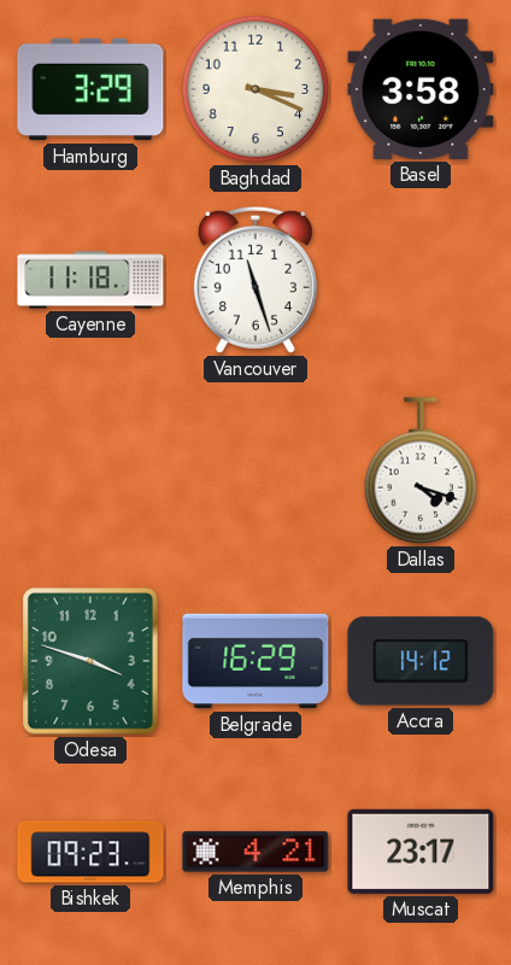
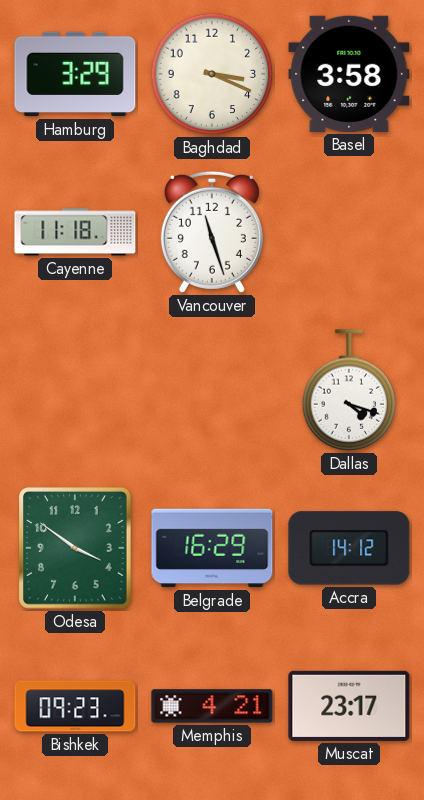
Odesa: 3:48 -> 3:51
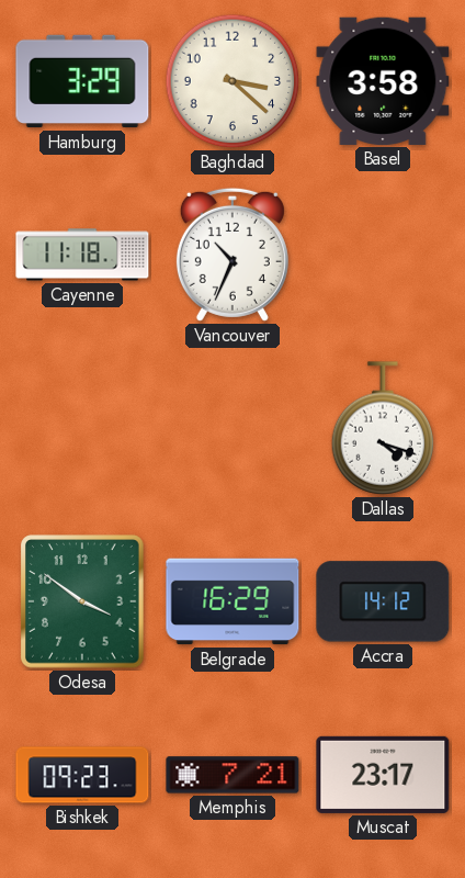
Baghdad: 3:19 -> 3:22
Vancouver: 11:27 -> 10:34
Memphis: 4:21 -> 7:21
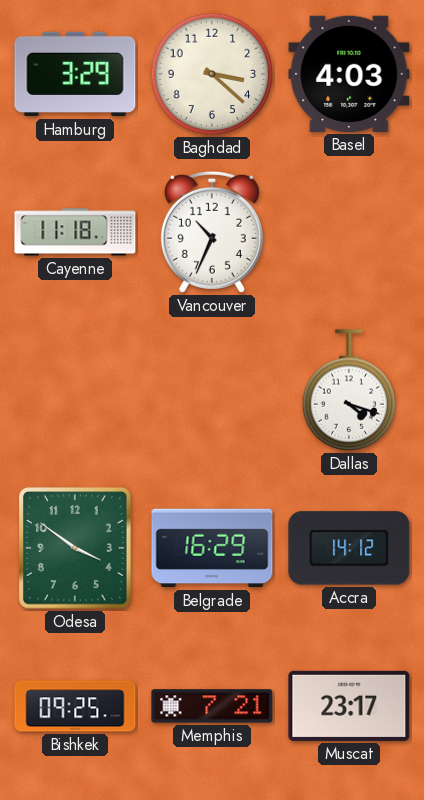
Basel: 3:58 -> 4:03
Bishkek: 09:23 -> 09:25
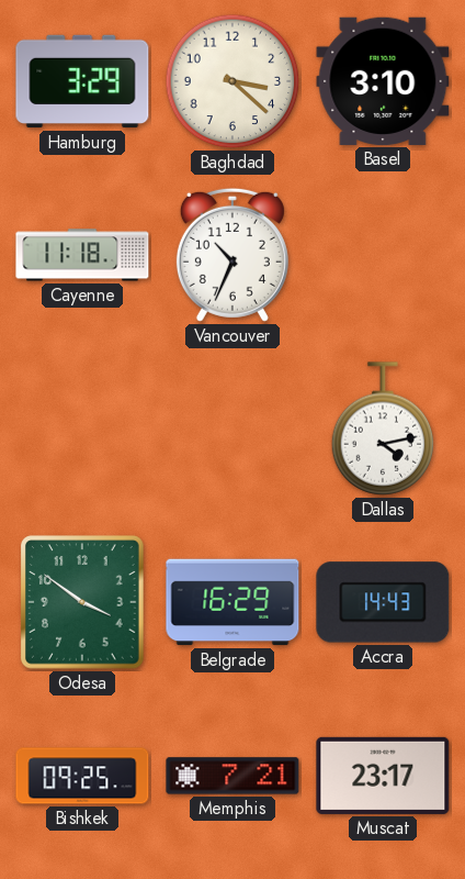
Basel: 4:03 -> 3:10
Dallas: 4:18 -> 4:13
Accra: 14:12 -> 14:43
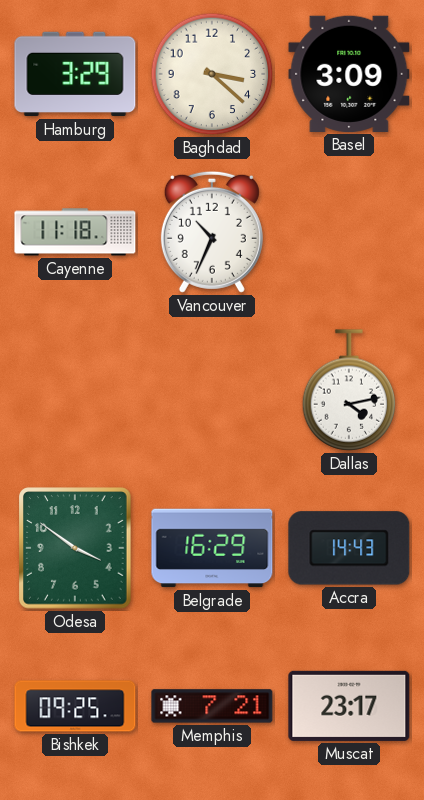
Basel: 3:10 -> 3:09
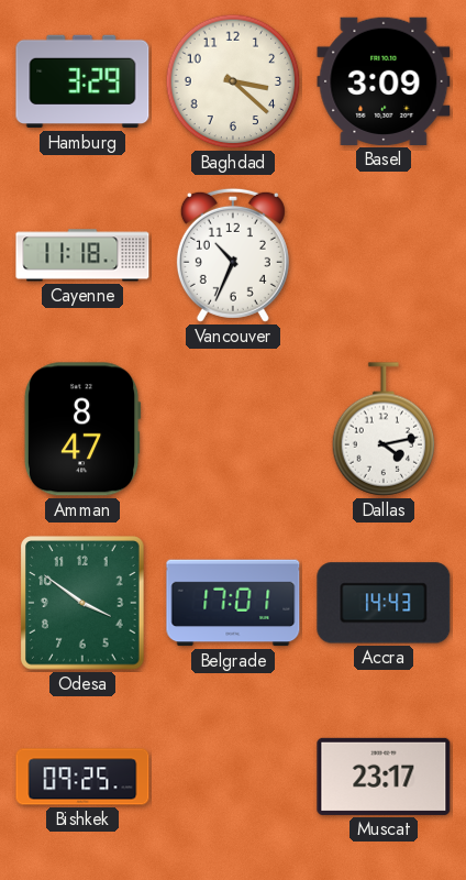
Amman: none -> 8:47
Belgrade: 16:29 -> 17:01
Memphis: 7:21 -> none
